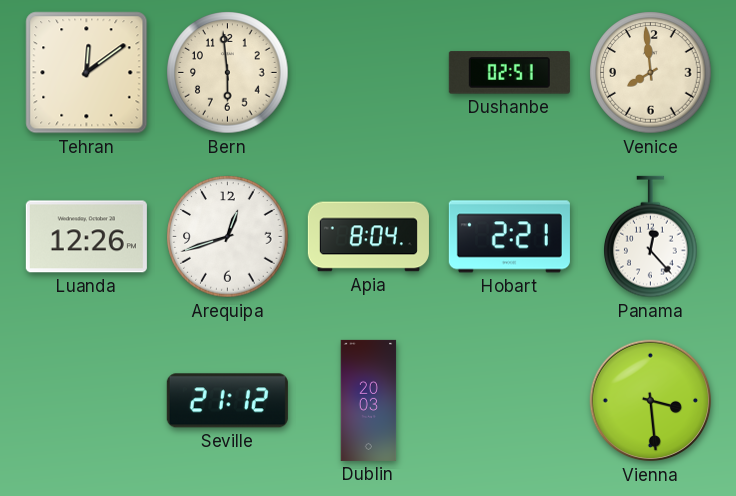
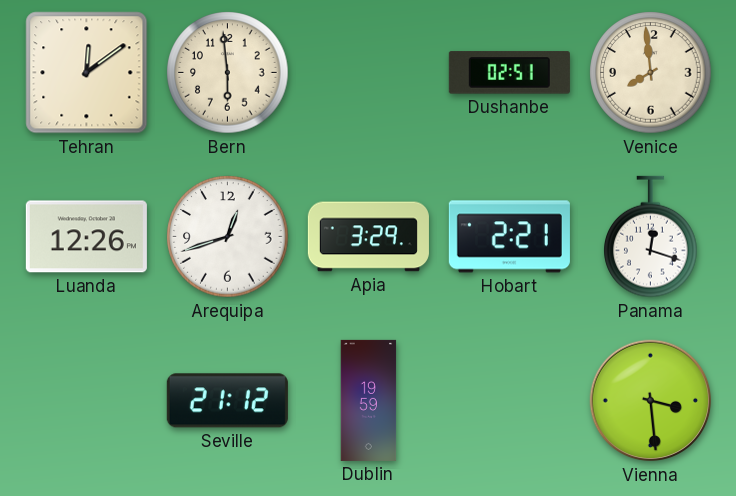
Apia: 8:04 -> 3:29
Panama: 12:23 -> 12:18
Dublin: 20:03 -> 19:59
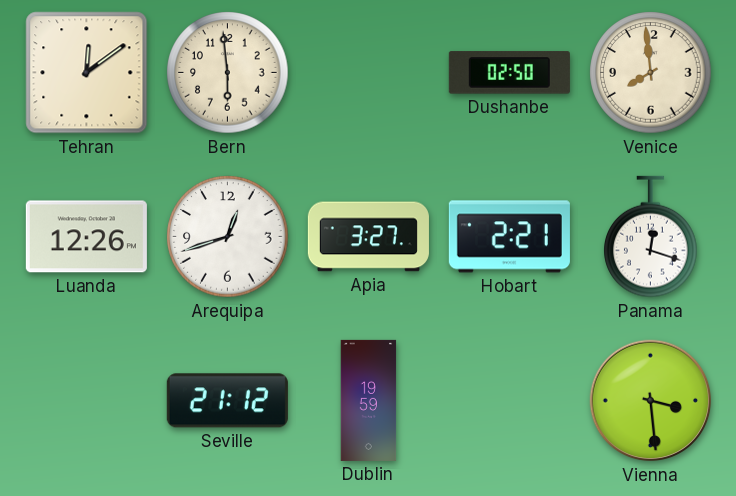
Dushanbe: 02:51 -> 02:50
Apia: 3:29 -> 3:27
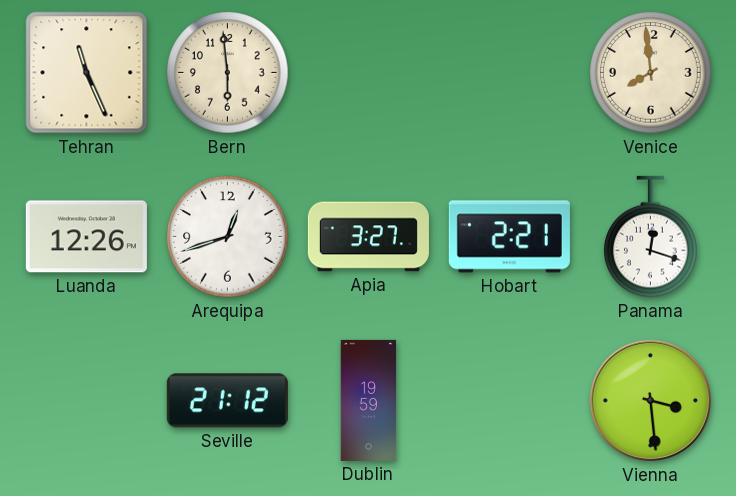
Tehran: 12:09 -> 11:26
Dushanbe: 02:50 -> none
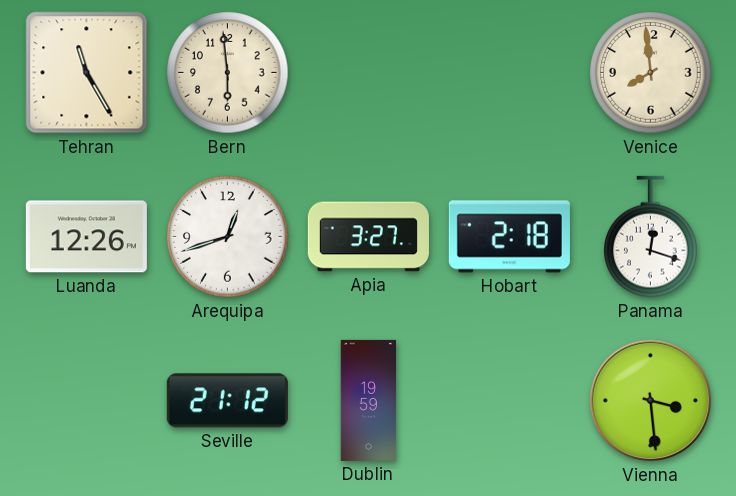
Tehran: 11:26 -> 11:25
Hobart: 2:21 -> 2:18
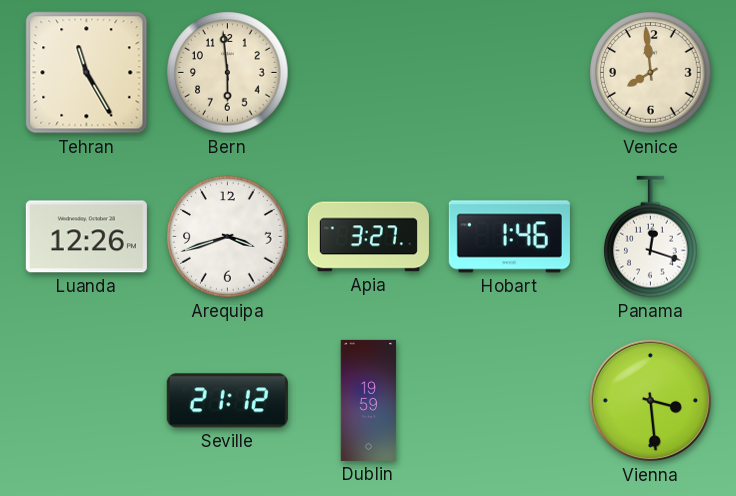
Arequipa: 12:42 -> 3:42
Hobart: 2:18 -> 1:46
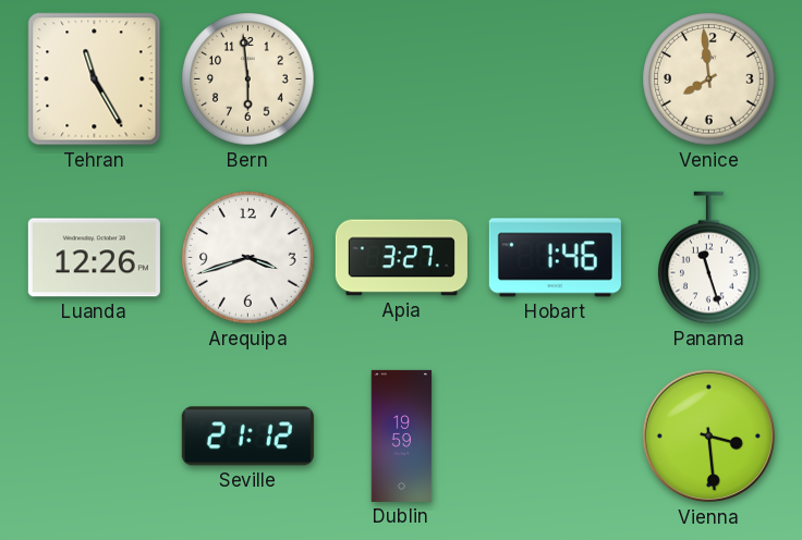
Panama: 12:18 -> 11:27
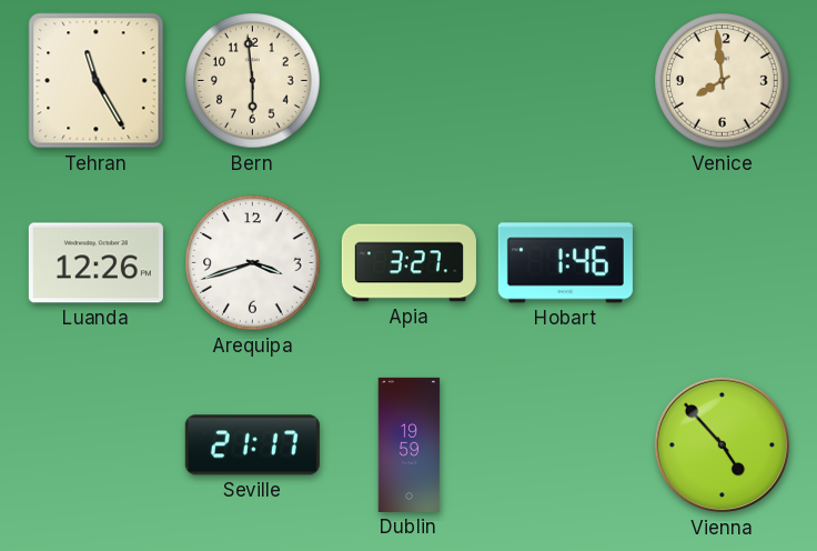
Panama: 11:27 -> none
Seville: 21:12 -> 21:17
Vienna: 3:29 -> 4:53
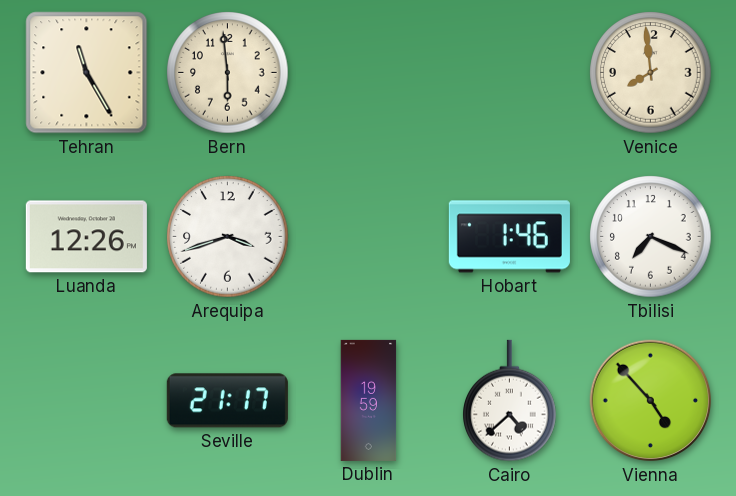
Apia: 3:27 -> none
Tbilisi: none -> 7:19
Cairo: none -> 4:38
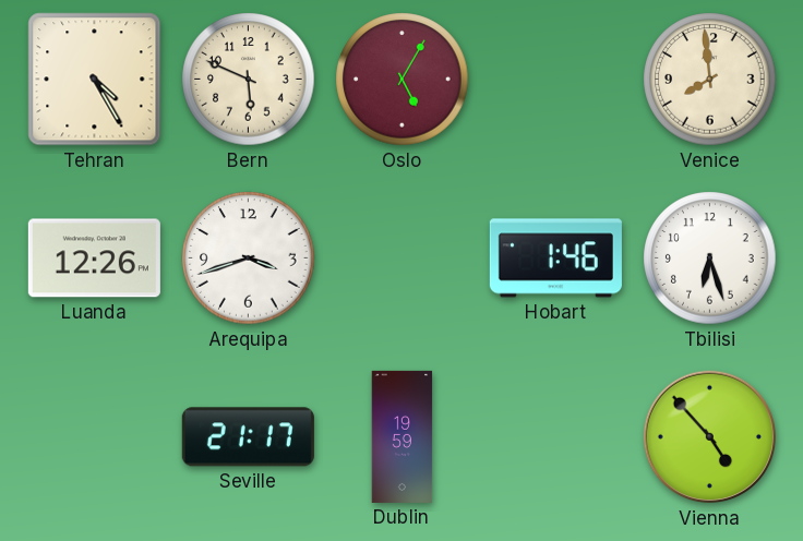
Tehran: 11:25 -> 4:25
Bern: 5:59 -> 5:49
Oslo: none -> 5:05
Tbilisi: 7:19 -> 6:27
Cairo: 4:38 -> none
